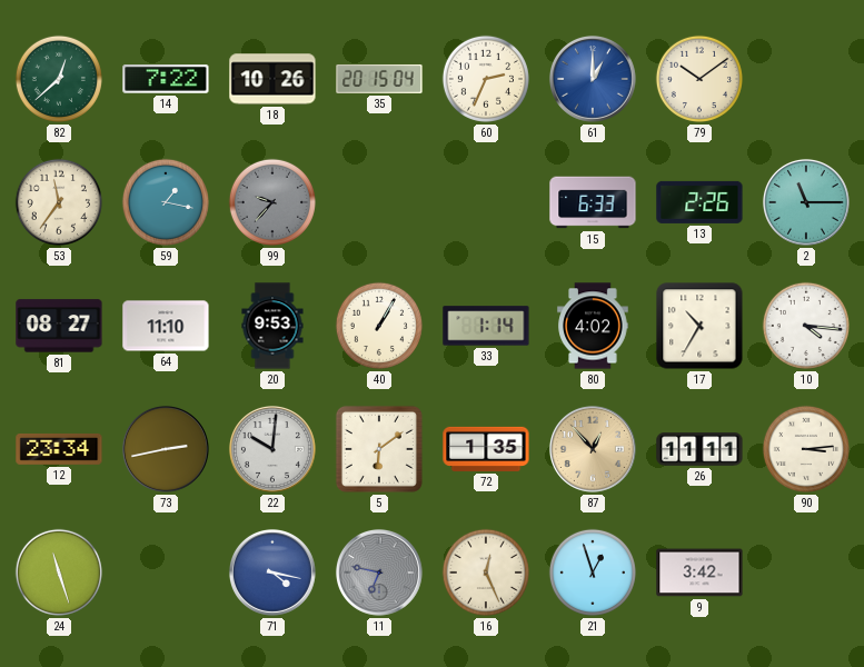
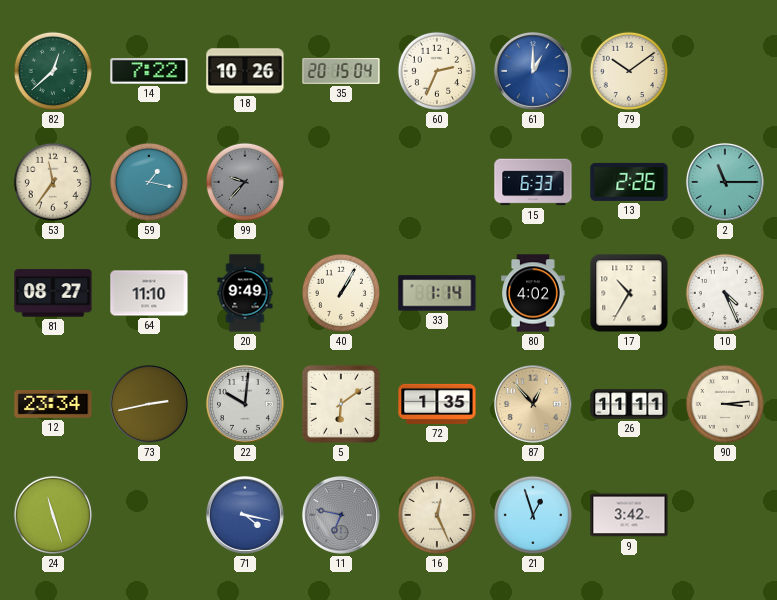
20: 9:53 -> 9:49
10: 4:16 -> 4:26
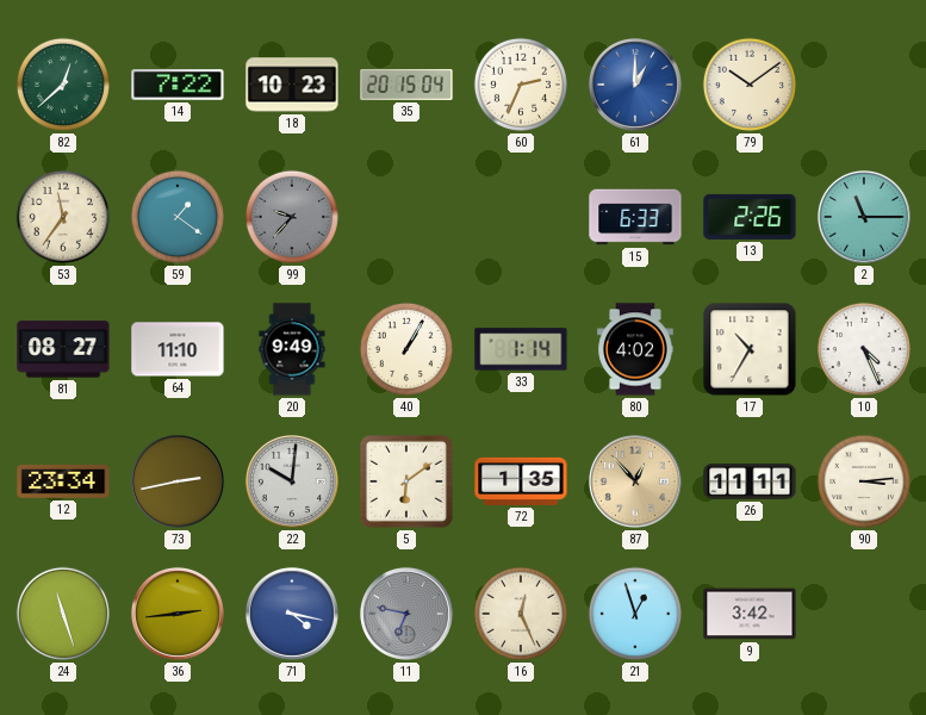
18: 10:26 -> 10:23
59: 1:17 -> 1:21
36: none -> 2:44
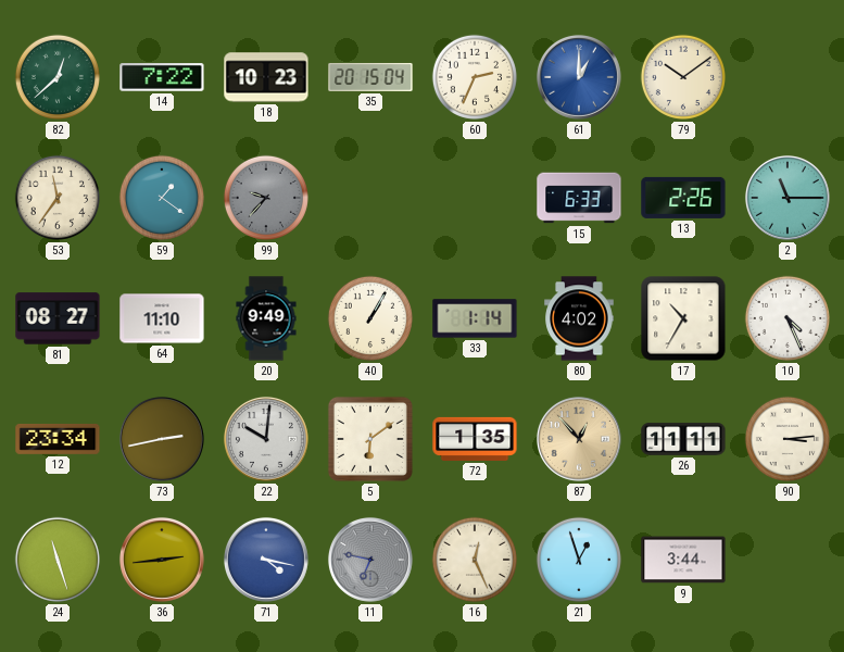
9: 3:42 -> 3:44
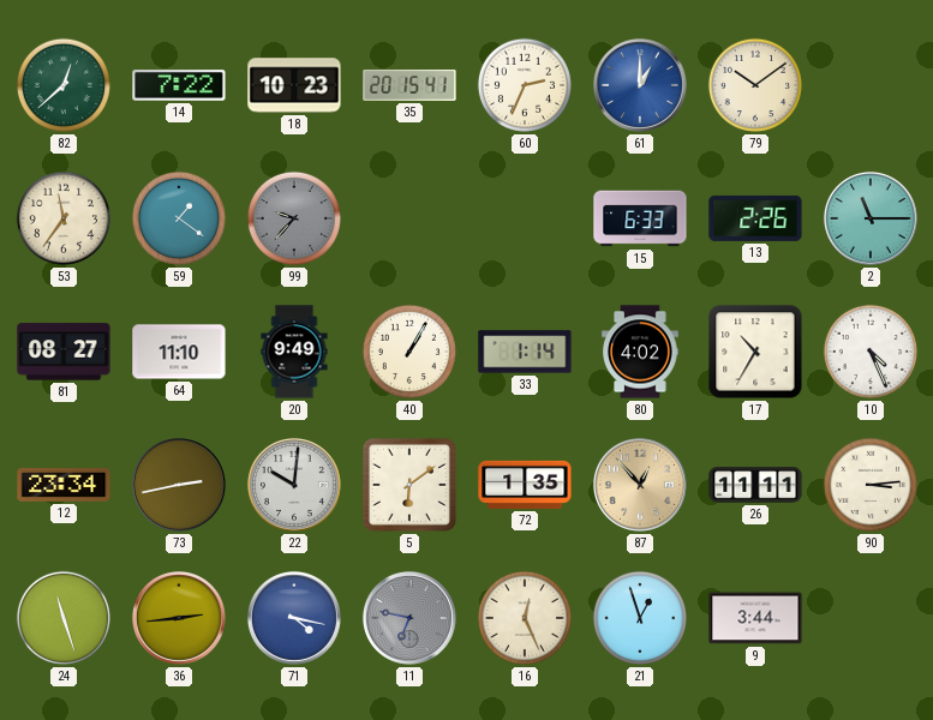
35: 20:15:04 -> 20:15:41
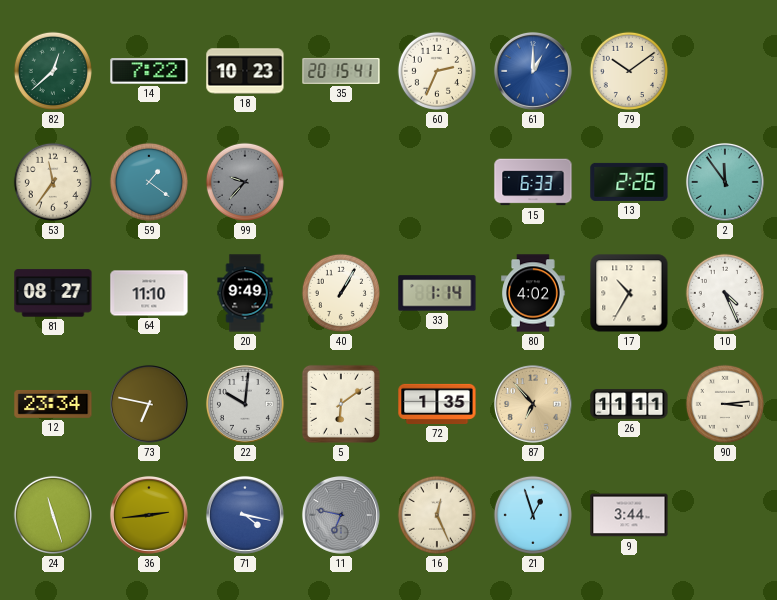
2: 11:15 -> 11:54
73: 2:43 -> 6:47
87: 12:53 -> 6:53
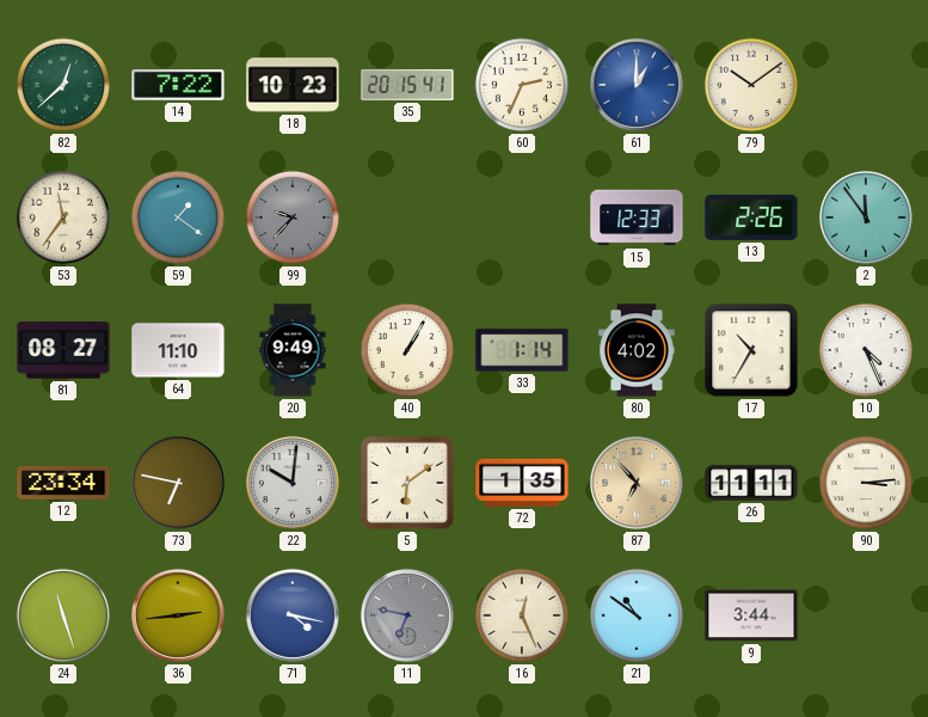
15: 6:33 -> 12:33
21: 12:57 -> 10:51
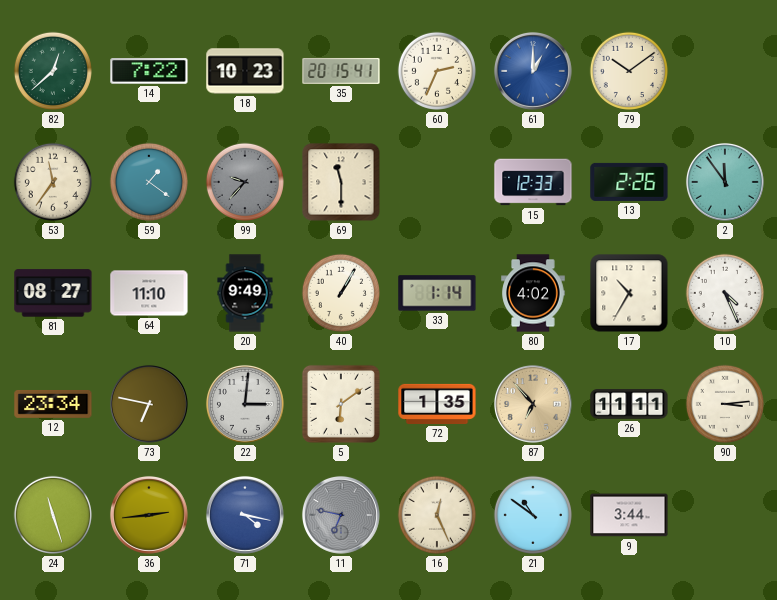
69: none -> 11:30
22: 10:01 -> 3:01
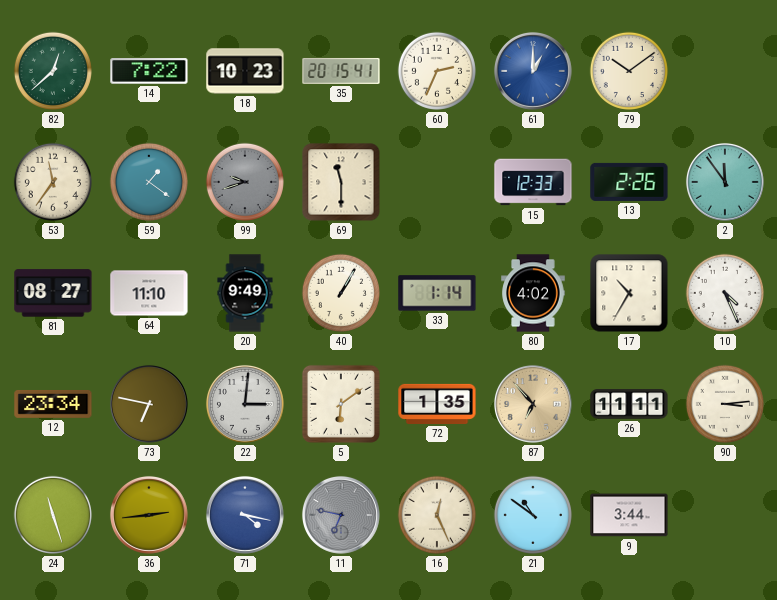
99: 9:37 -> 9:42
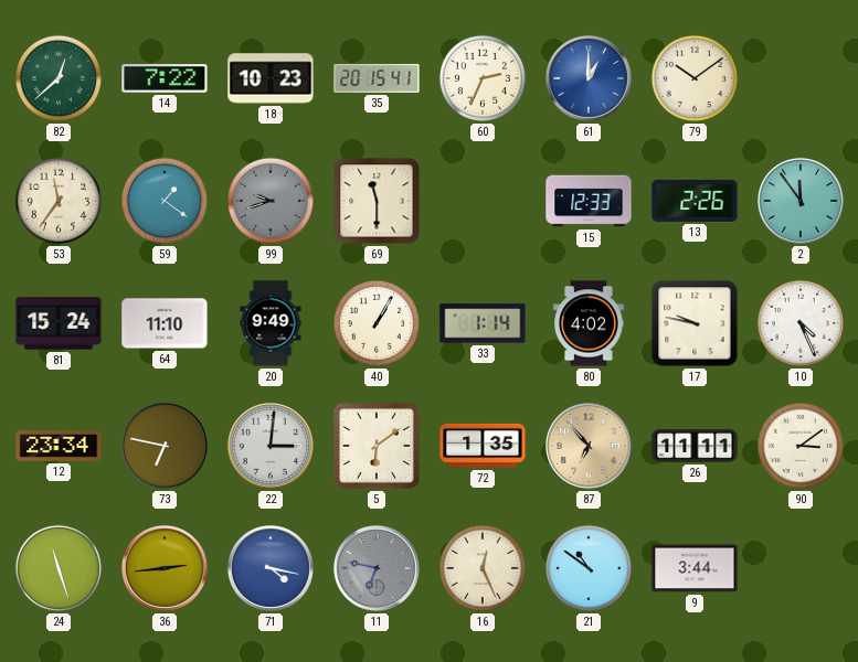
81: 08:27 -> 15:24
17: 10:35 -> 9:47
90: 3:14 -> 3:09
